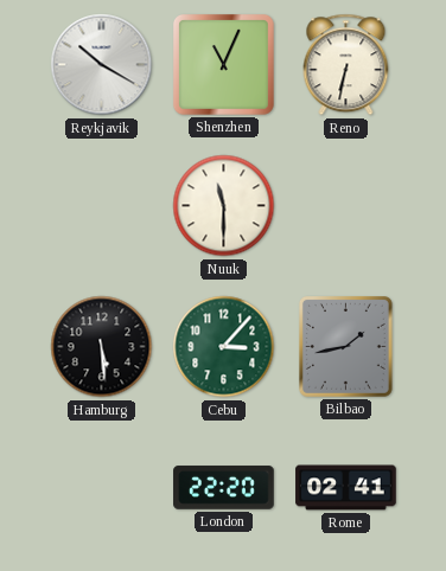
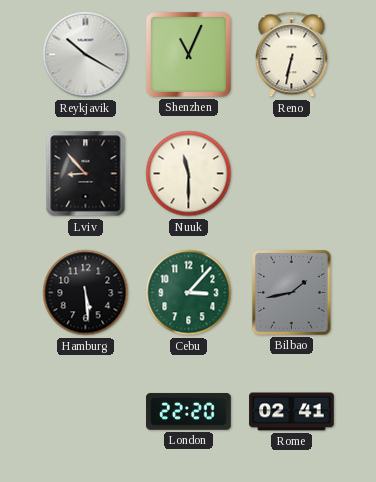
Lviv: none -> 8:53
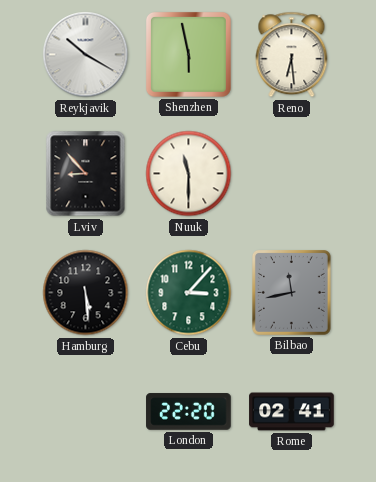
Shenzhen: 11:04 -> 5:58
Reno: 6:32 -> 6:29
Bilbao: 1:43 -> 11:43
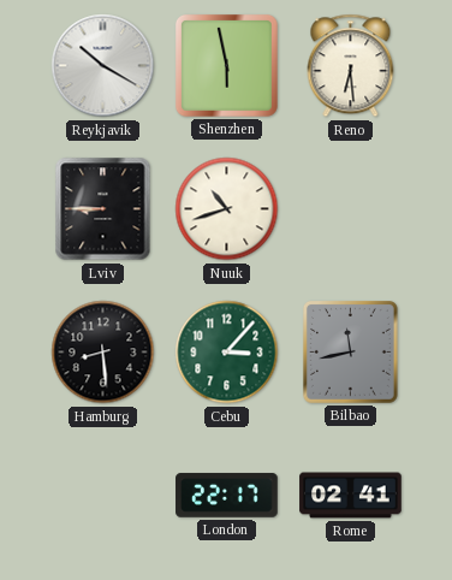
Lviv: 8:53 -> 8:45
Nuuk: 11:30 -> 10:42
Hamburg: 5:29 -> 8:29
London: 22:20 -> 22:17
